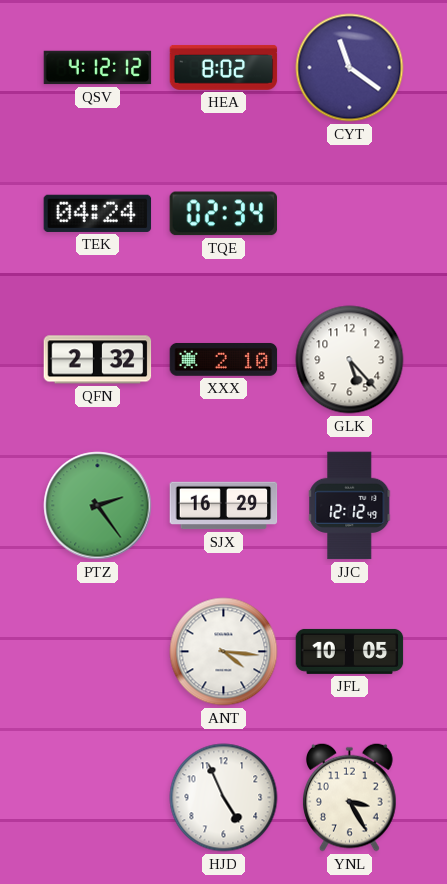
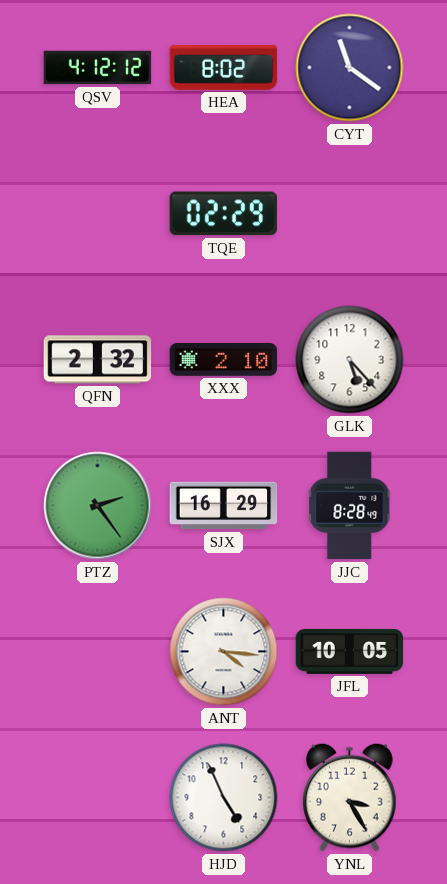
TEK: 04:24 -> none
TQE: 02:34 -> 02:29
JJC: 12:12 -> 8:28
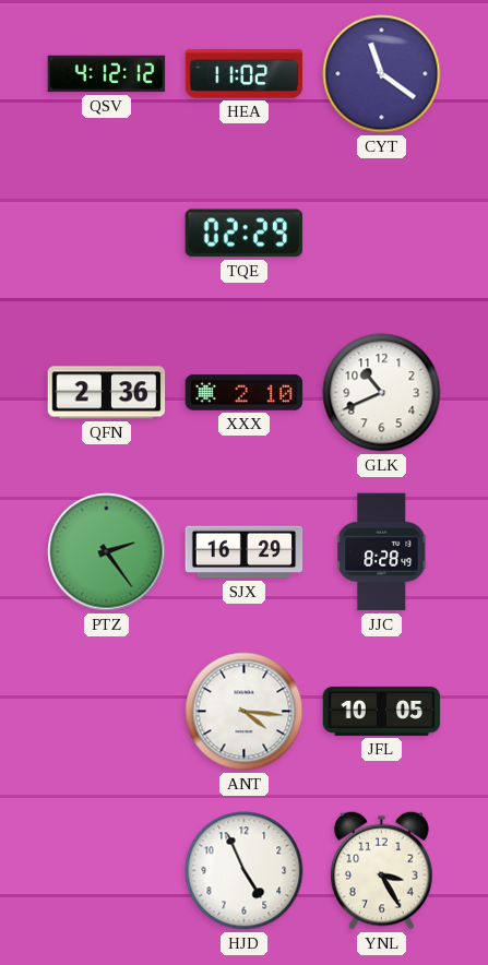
HEA: 8:02 -> 11:02
QFN: 2:32 -> 2:36
GLK: 5:23 -> 10:41
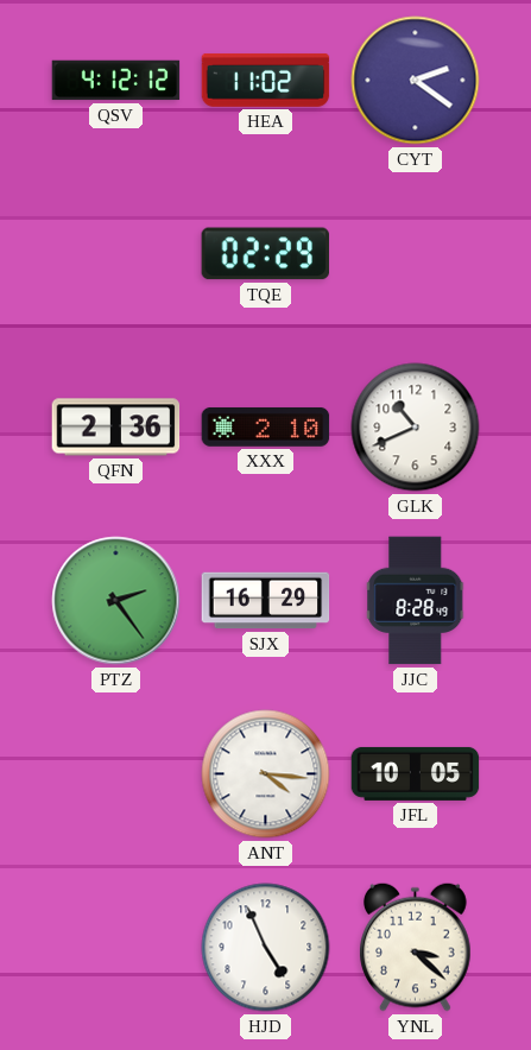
CYT: 11:21 -> 2:21
YNL: 3:25 -> 3:22
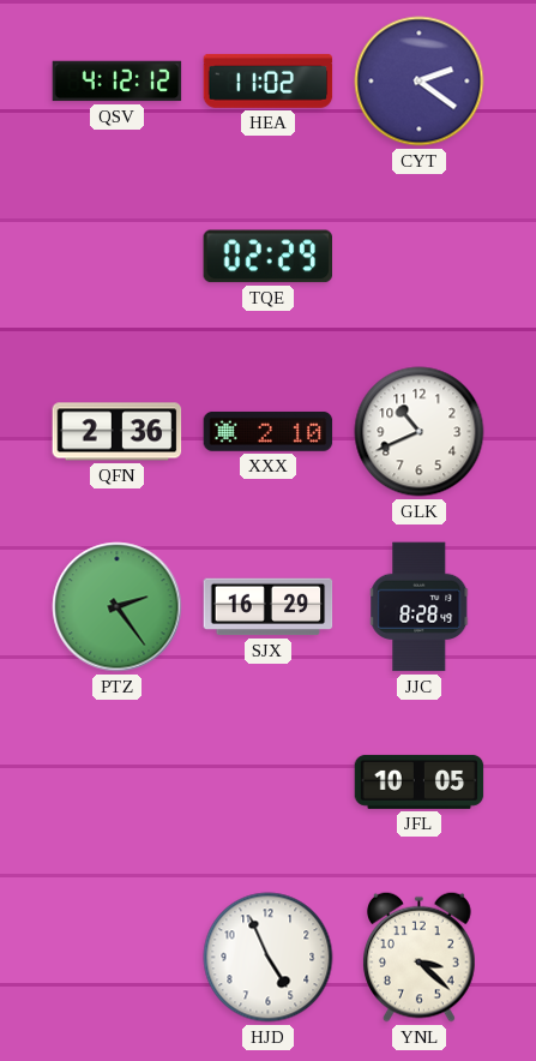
ANT: 4:16 -> none
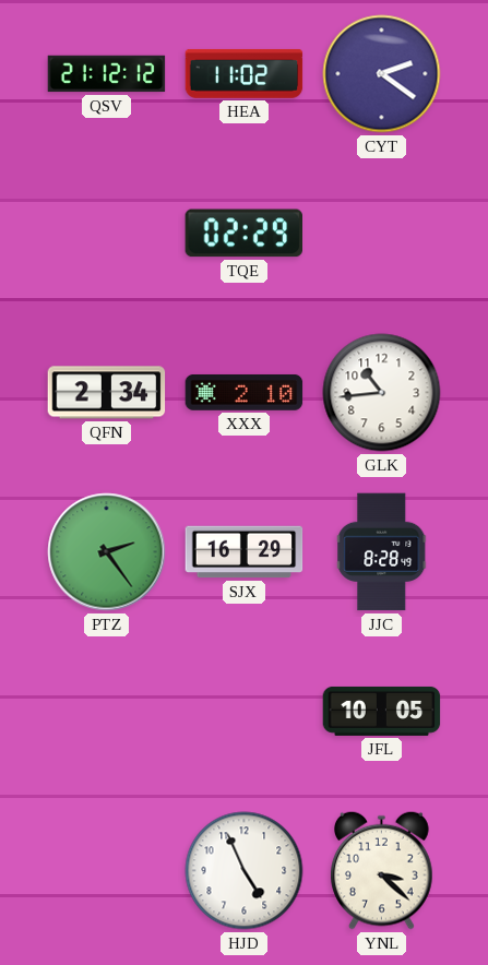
QSV: 4:12 -> 21:12
QFN: 2:36 -> 2:34
GLK: 10:41 -> 10:44
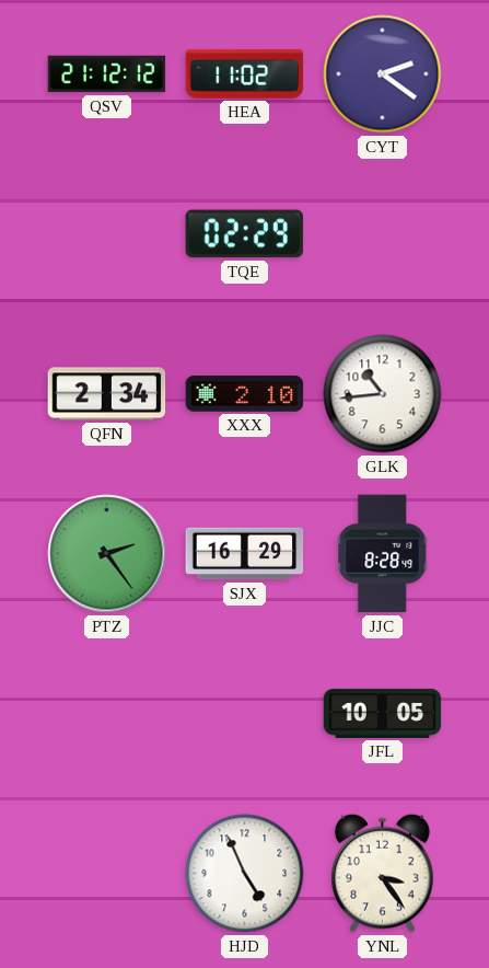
YNL: 3:22 -> 3:24
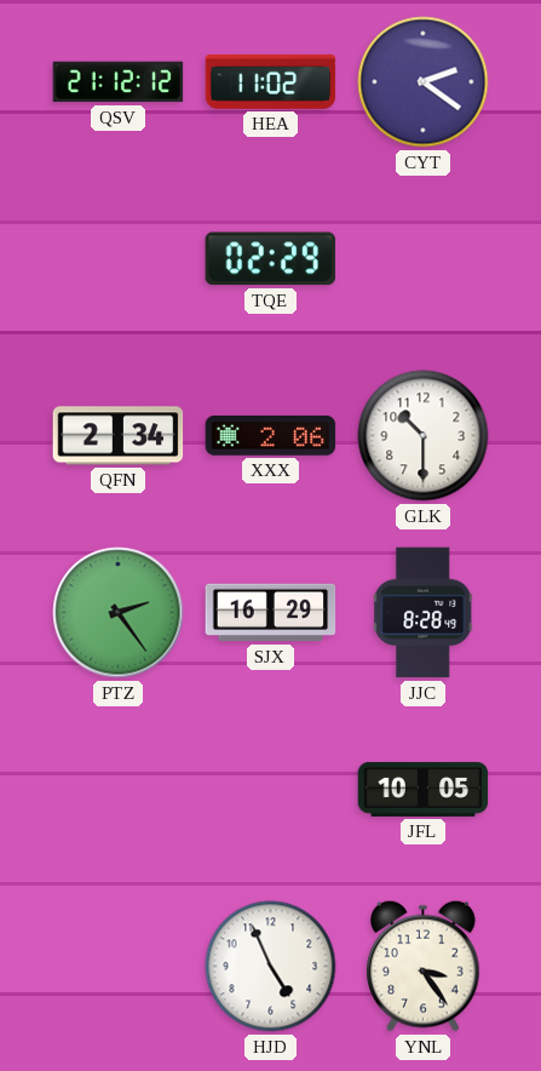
XXX: 2:10 -> 2:06
GLK: 10:44 -> 10:30
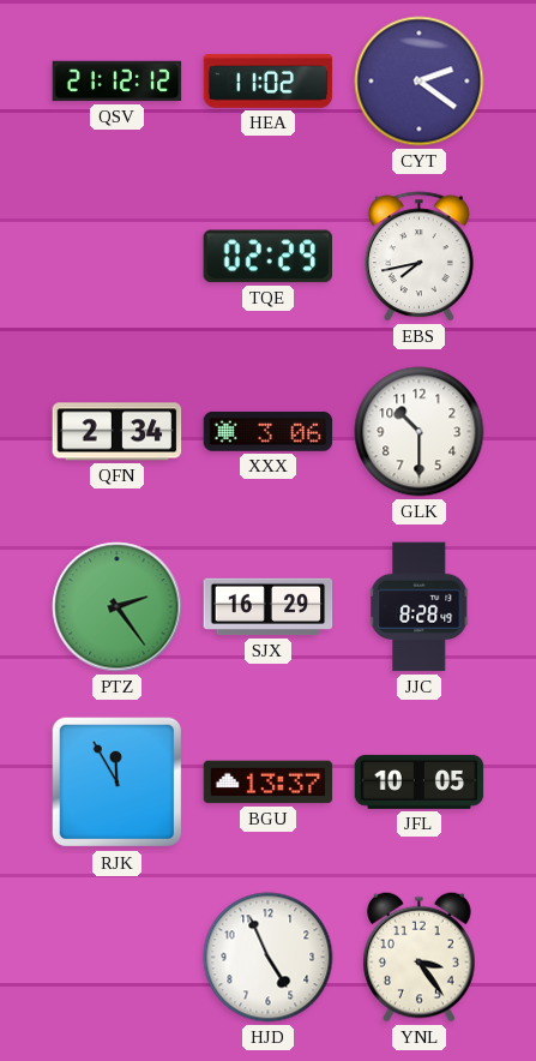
EBS: none -> 7:43
XXX: 2:06 -> 3:06
RJK: none -> 11:55
BGU: none -> 13:37
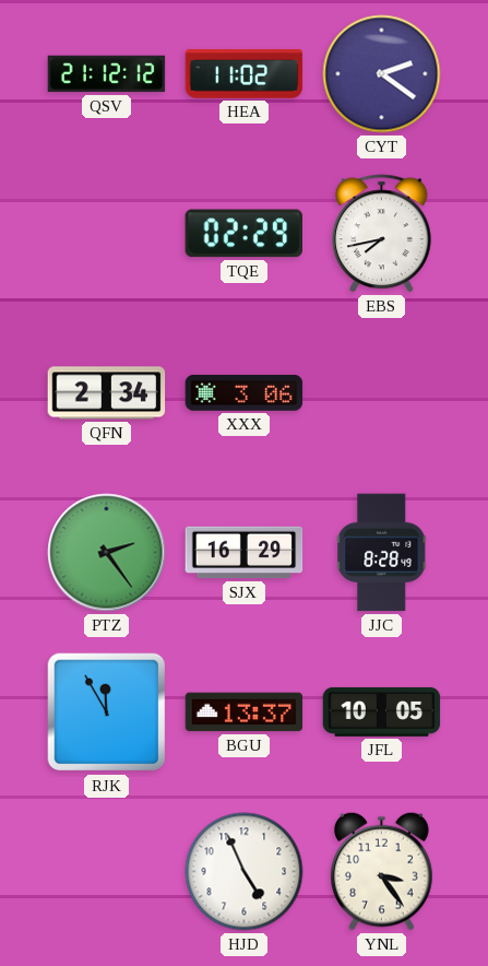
GLK: 10:30 -> none
